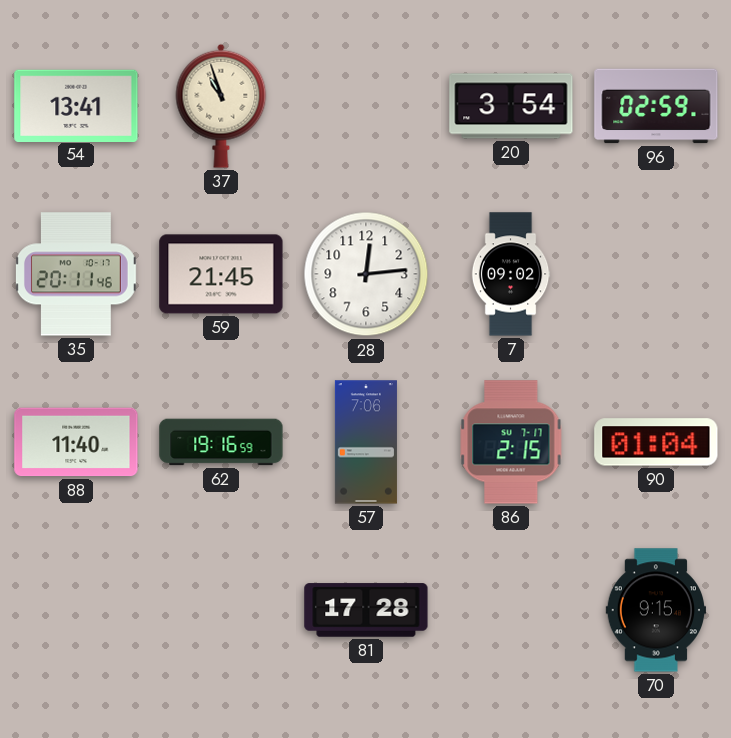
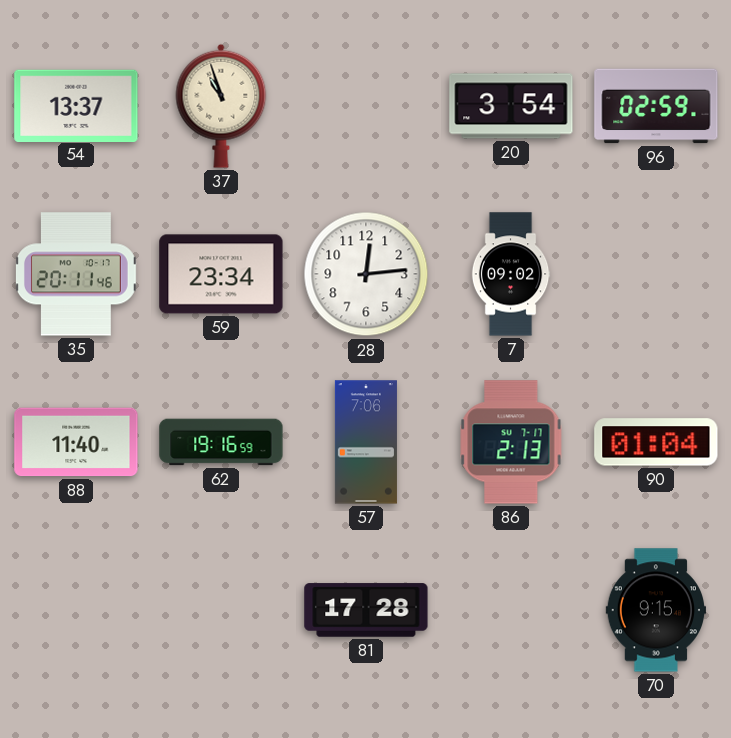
54: 13:41 -> 13:37
59: 21:45 -> 23:34
86: 2:15 -> 2:13
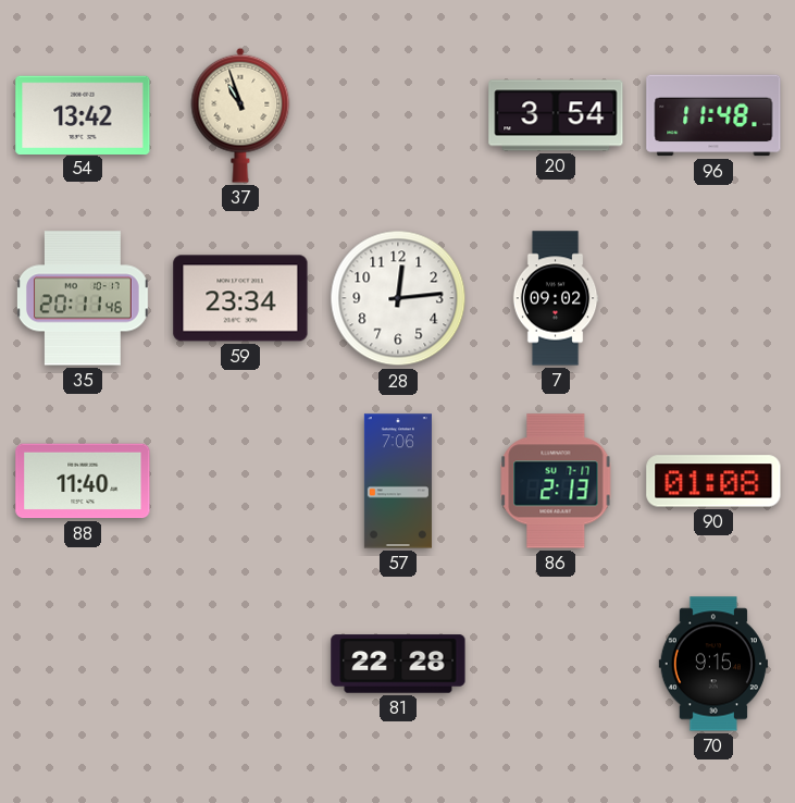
54: 13:37 -> 13:42
96: 02:59 -> 11:48
62: 19:16 -> none
90: 01:04 -> 01:08
81: 17:28 -> 22:28
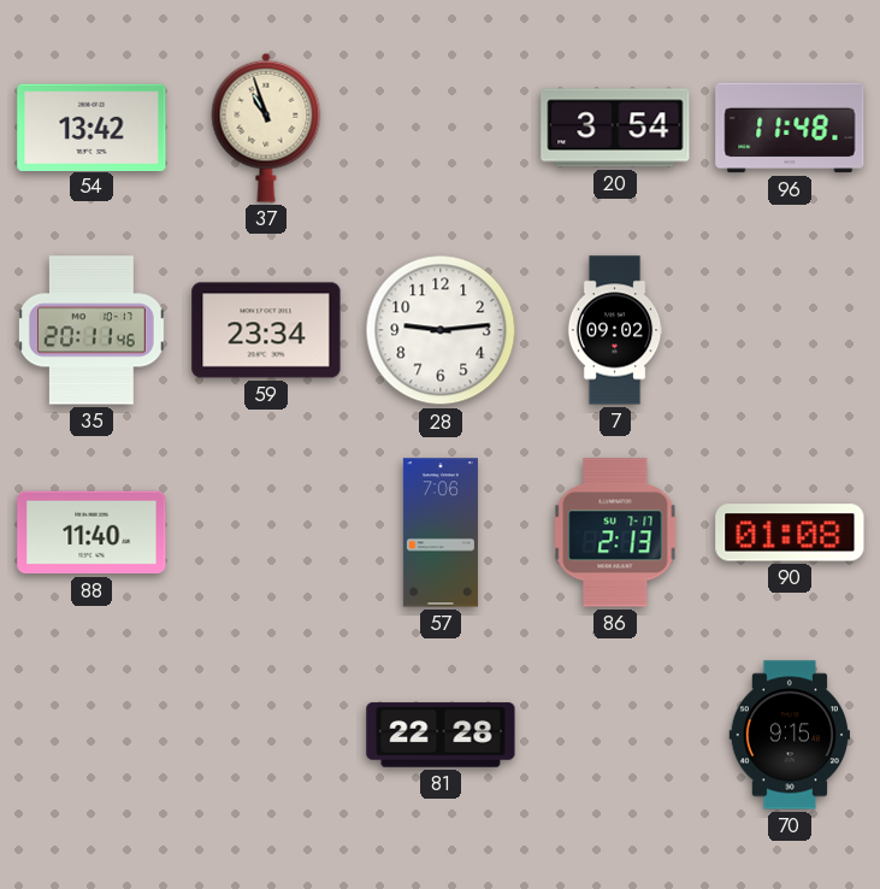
28: 12:14 -> 9:14
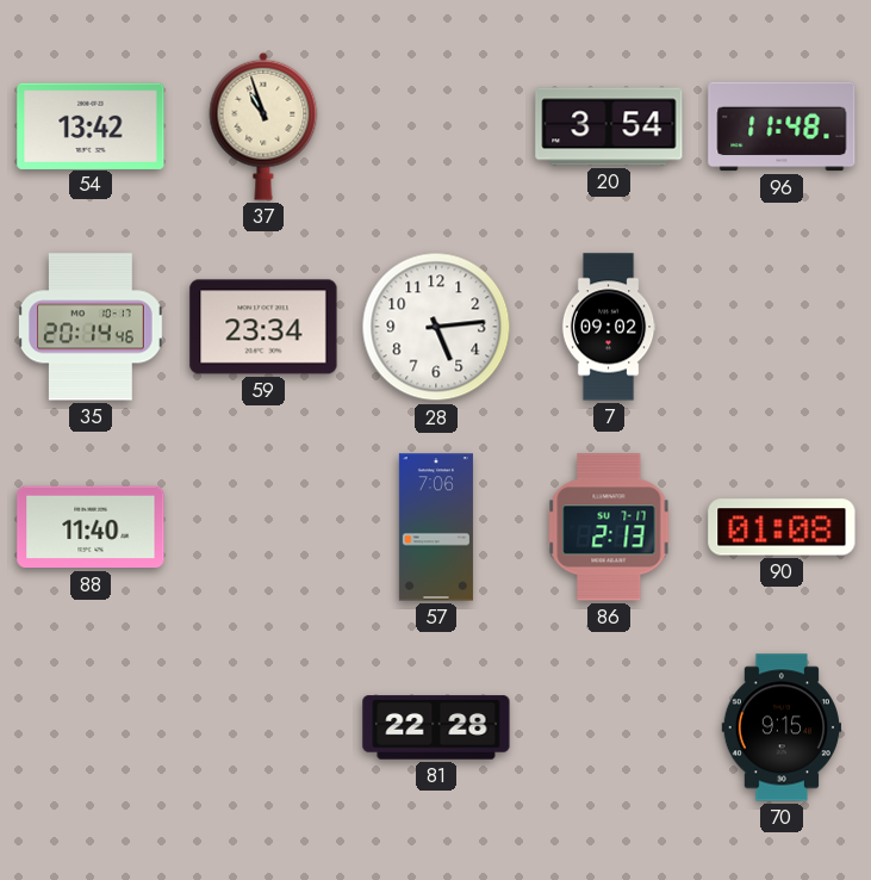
35: 20:11 -> 20:14
28: 9:14 -> 5:14
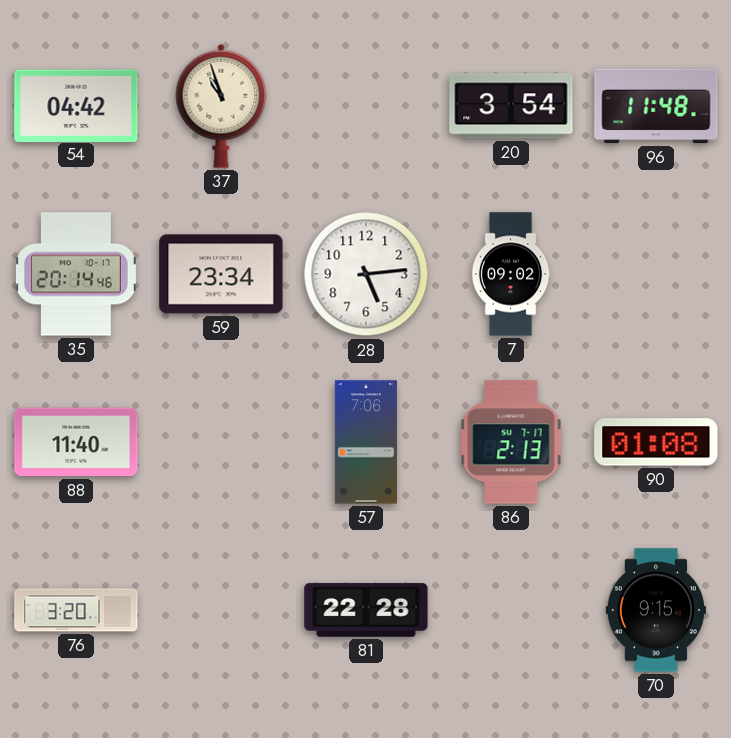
54: 13:42 -> 04:42
76: none -> 3:20
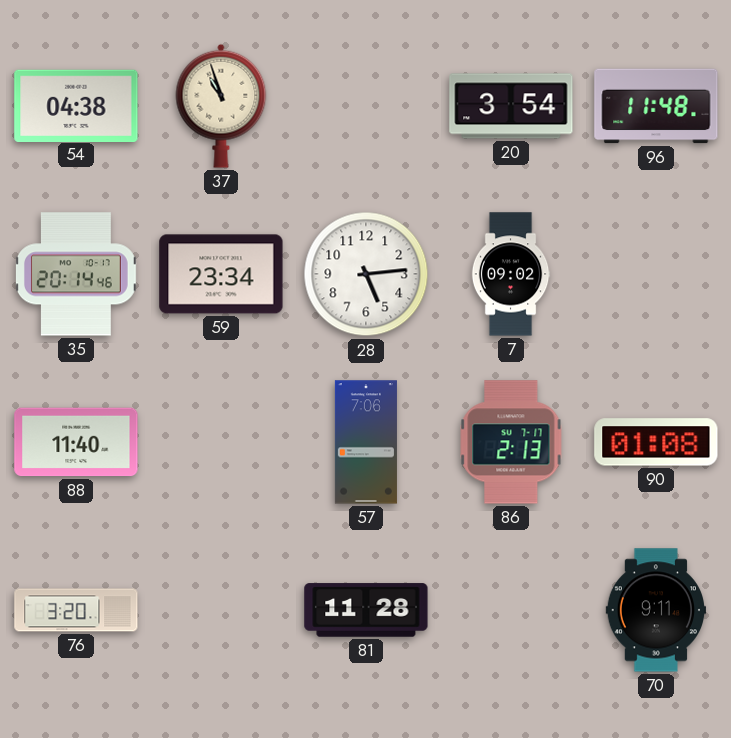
54: 04:42 -> 04:38
81: 22:28 -> 11:28
70: 9:15 -> 9:11
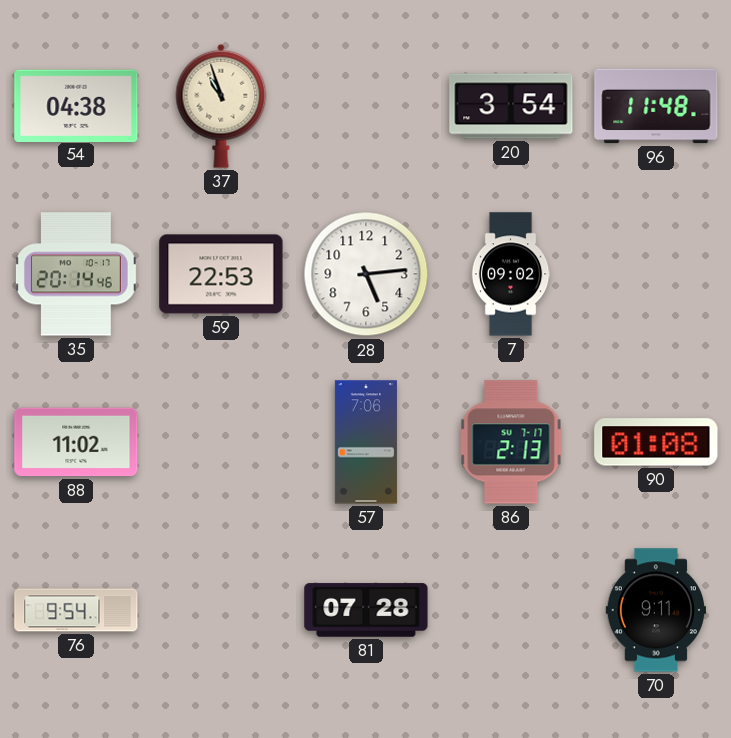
59: 23:34 -> 22:53
88: 11:40 -> 11:02
76: 3:20 -> 9:54
81: 11:28 -> 07:28
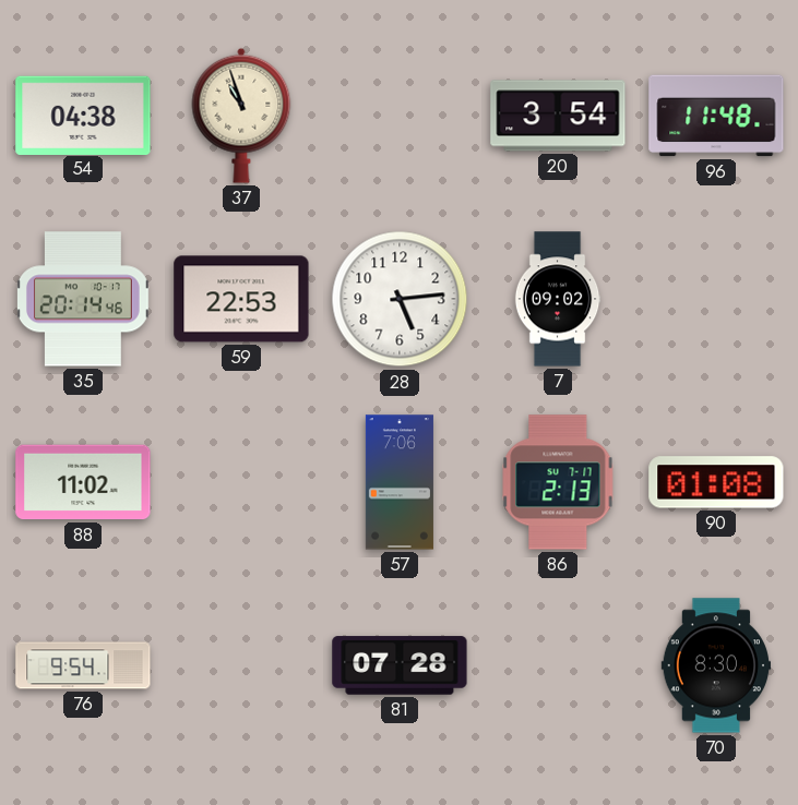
70: 9:11 -> 8:30
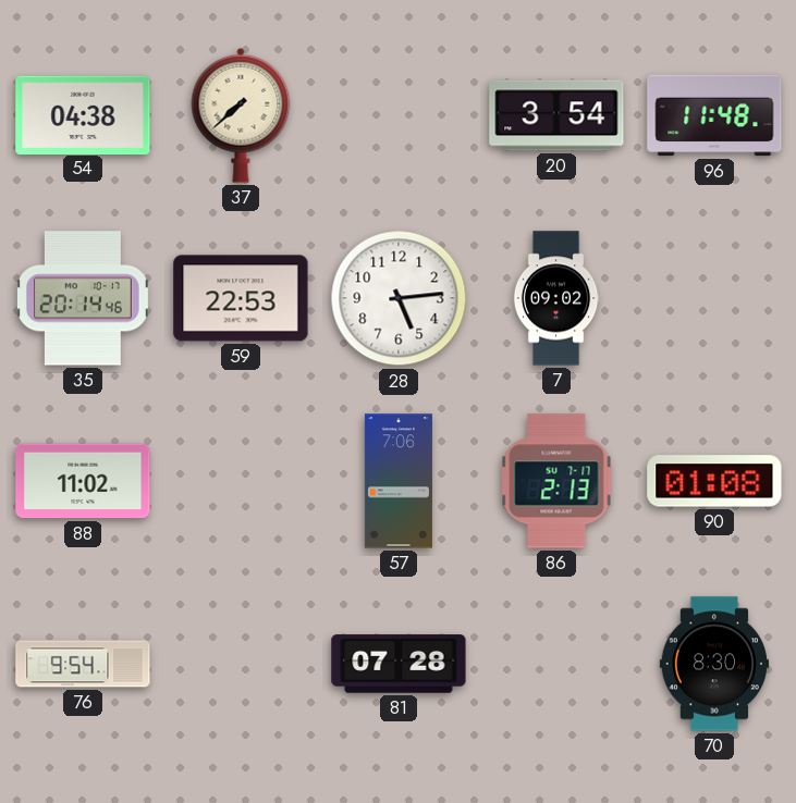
37: 10:57 -> 7:38
